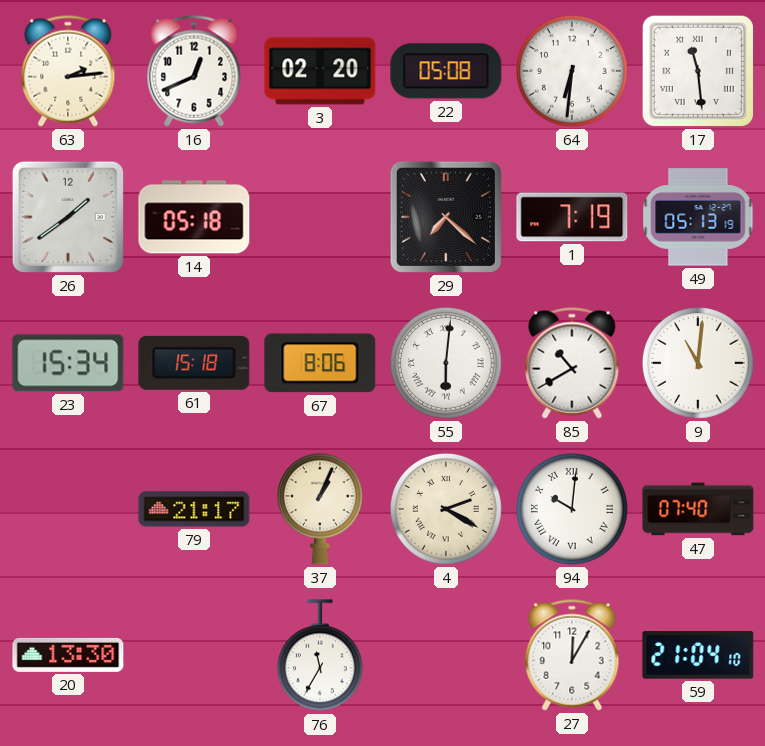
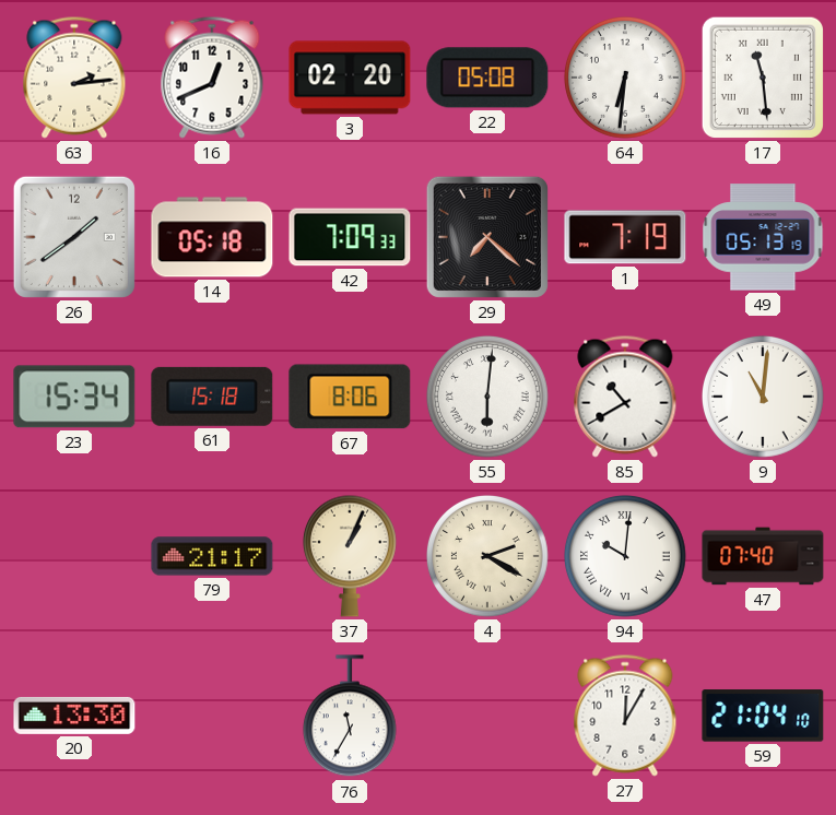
42: none -> 7:09
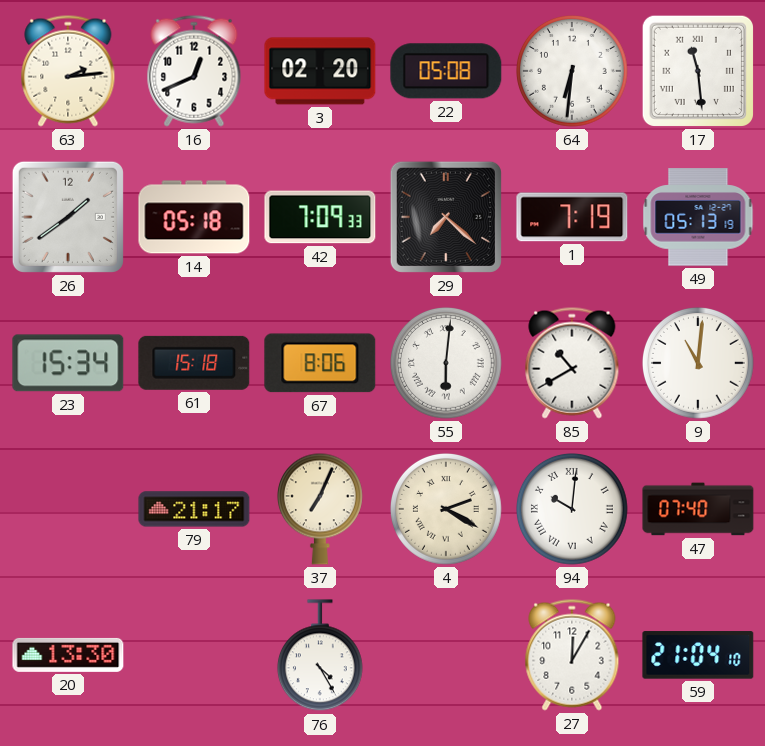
37: 1:04 -> 7:04
76: 11:35 -> 4:25
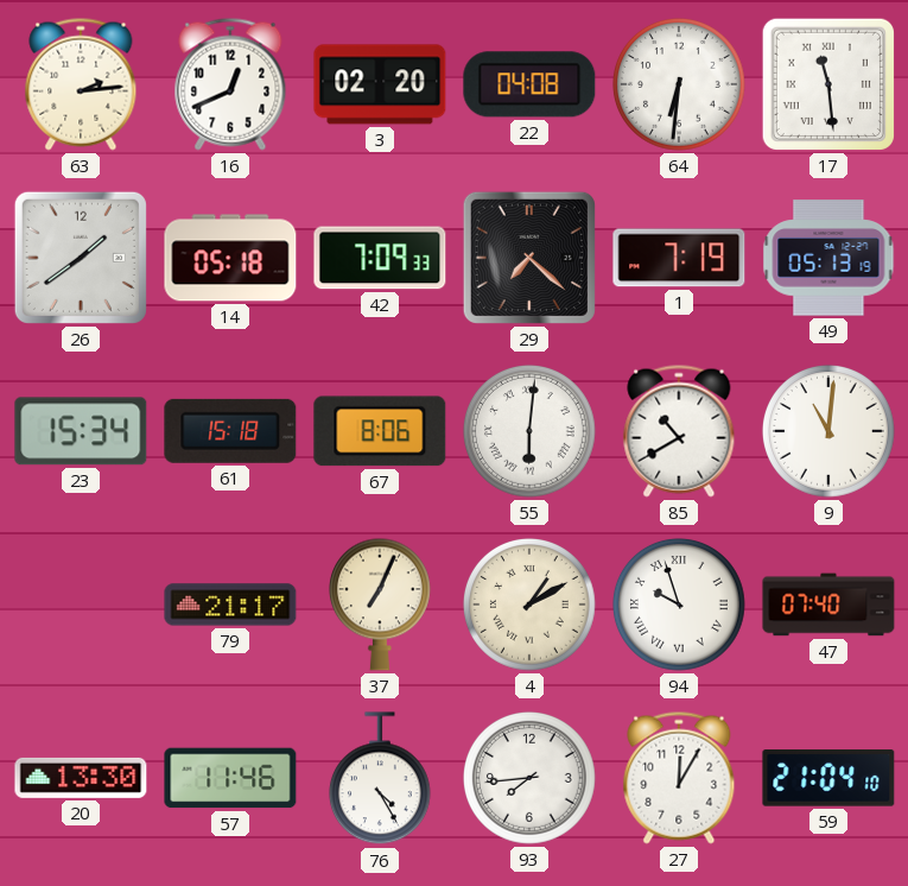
22: 05:08 -> 04:08
4: 2:20 -> 1:10
94: 10:01 -> 9:57
57: none -> 11:46
93: none -> 7:44
